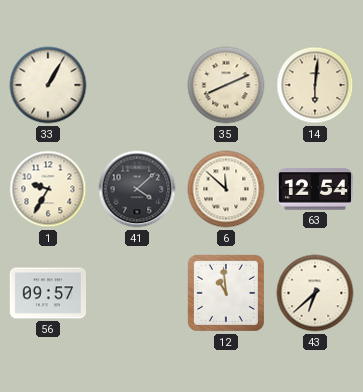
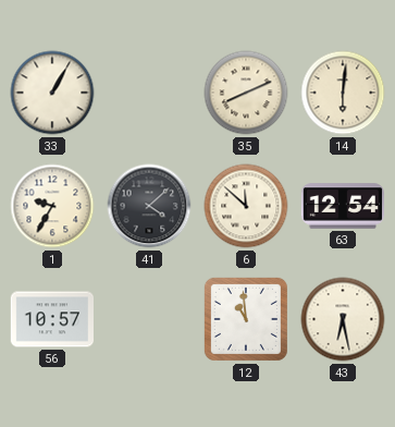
56: 09:57 -> 10:57
43: 6:38 -> 6:28
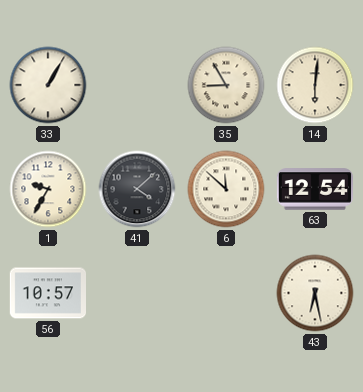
35: 8:11 -> 8:55
12: 10:59 -> none
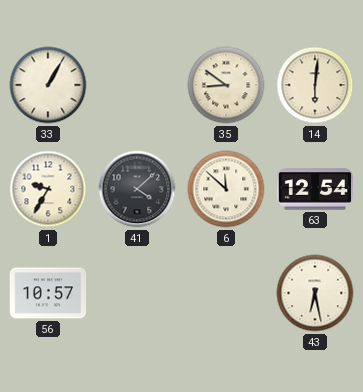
35: 8:55 -> 8:51
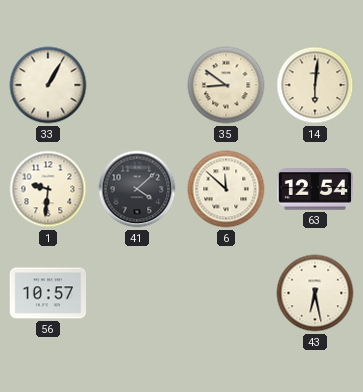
1: 9:35 -> 9:31
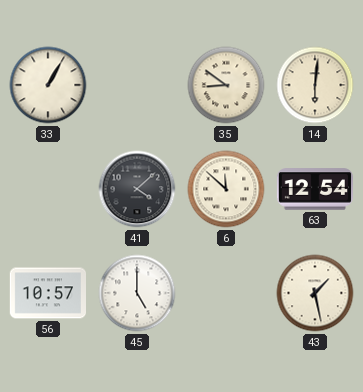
1: 9:31 -> none
45: none -> 5:00
43: 6:28 -> 1:28
